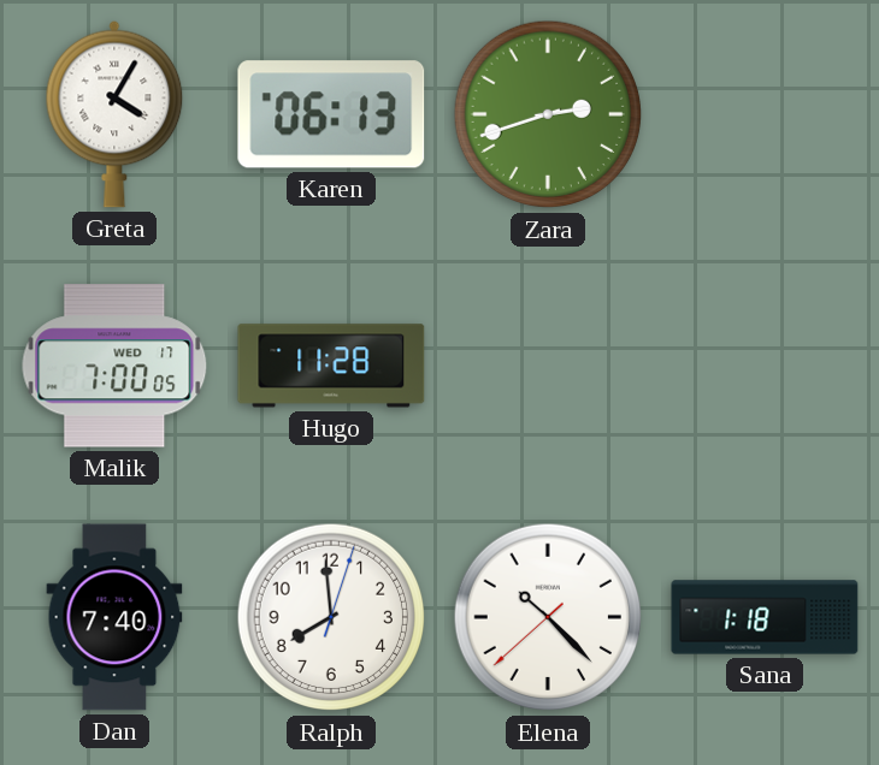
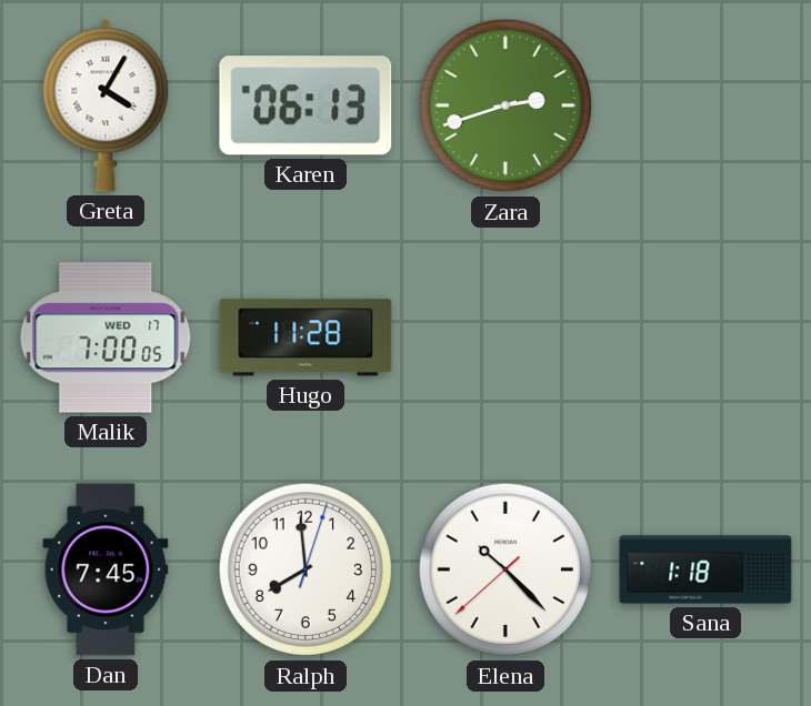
Dan: 7:40 -> 7:45
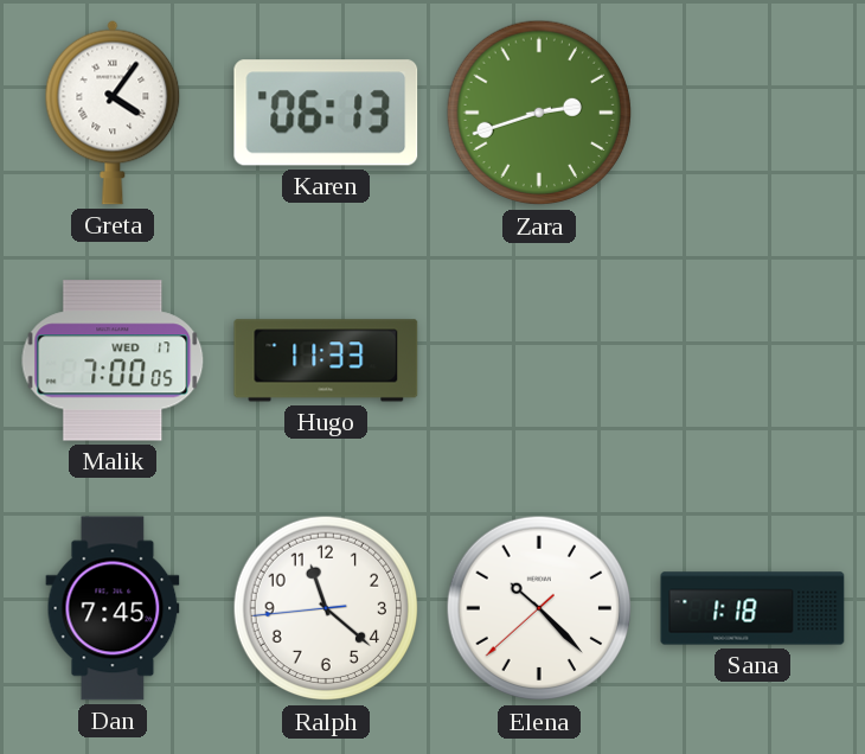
Greta: 4:05 -> 4:06
Hugo: 11:28 -> 11:33
Ralph: 7:59 -> 11:21
